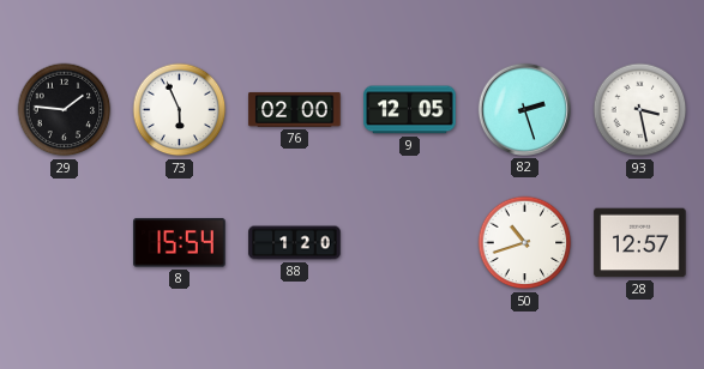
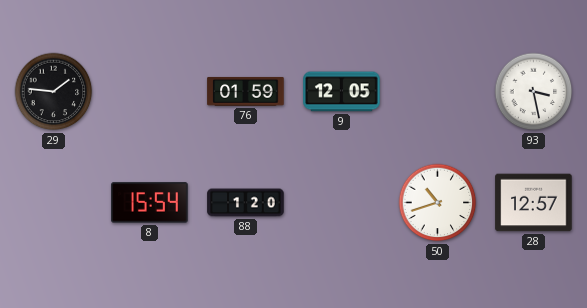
73: 5:56 -> none
76: 02:00 -> 01:59
82: 2:27 -> none
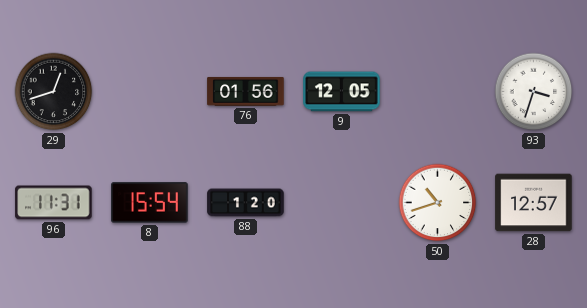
29: 1:46 -> 12:42
76: 01:59 -> 01:56
93: 3:28 -> 3:33
96: none -> 11:31
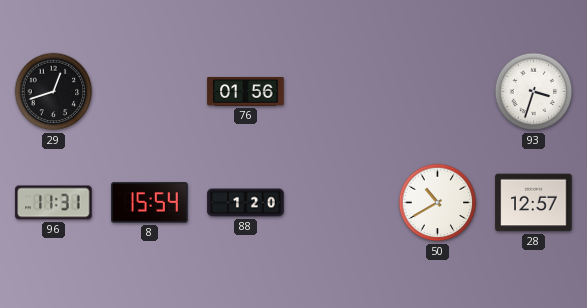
9: 12:05 -> none
50: 10:42 -> 10:40
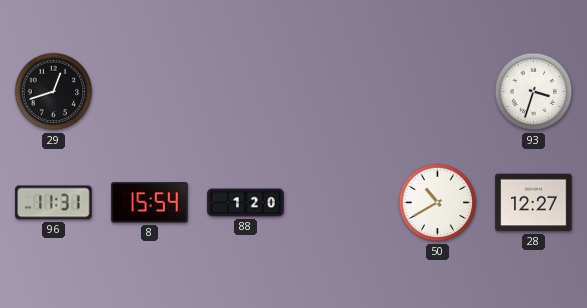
76: 01:56 -> none
28: 12:57 -> 12:27
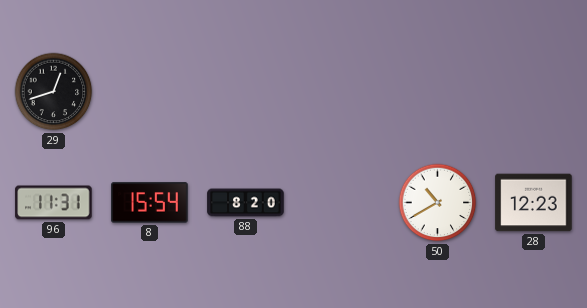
93: 3:33 -> none
88: 1:20 -> 8:20
28: 12:27 -> 12:23
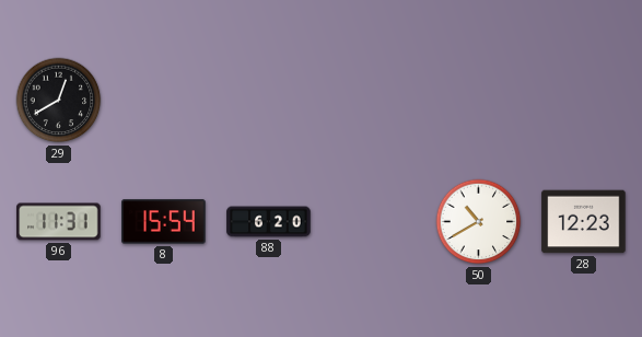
29: 12:42 -> 12:40
88: 8:20 -> 6:20
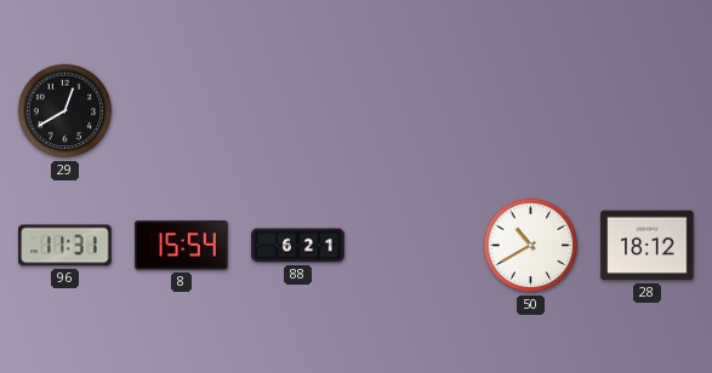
88: 6:20 -> 6:21
28: 12:23 -> 18:12
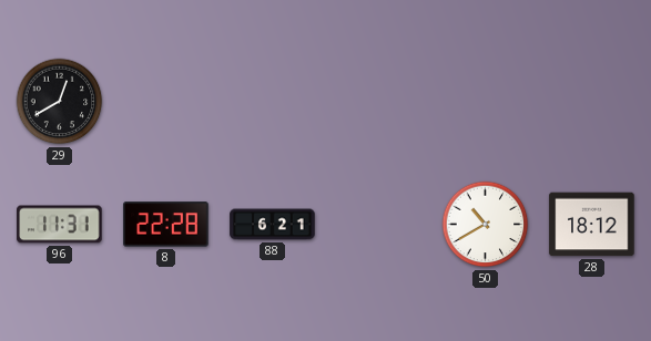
8: 15:54 -> 22:28
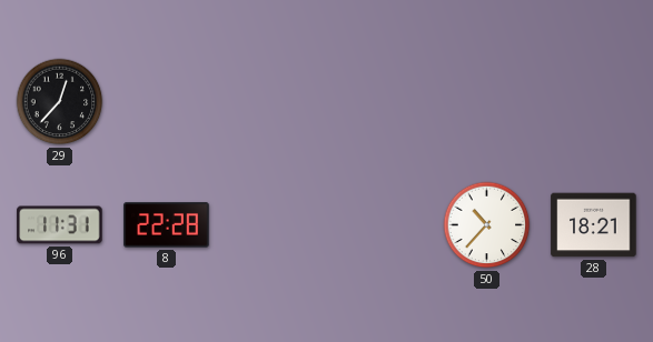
29: 12:40 -> 12:37
88: 6:21 -> none
50: 10:40 -> 10:37
28: 18:12 -> 18:21
